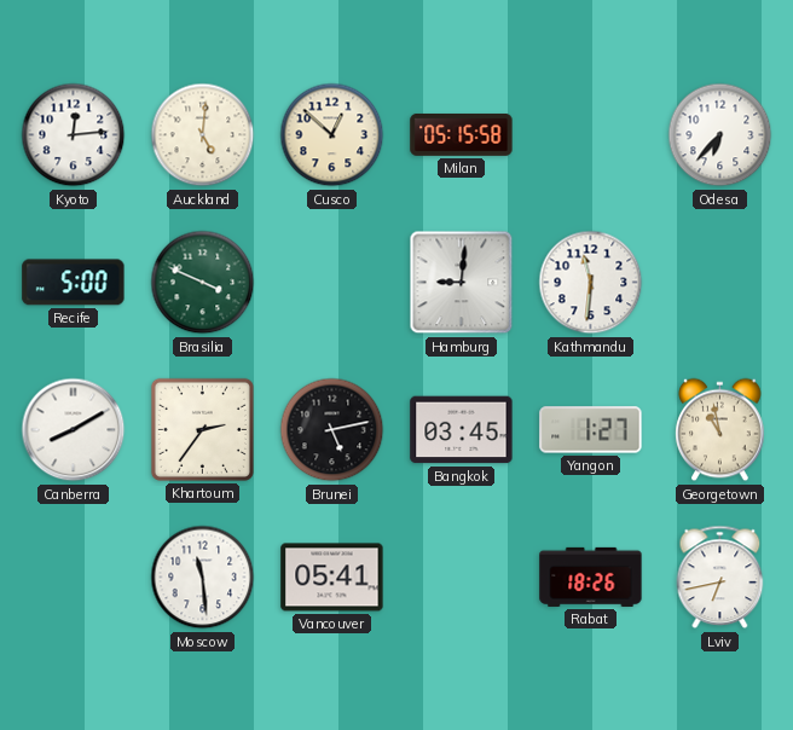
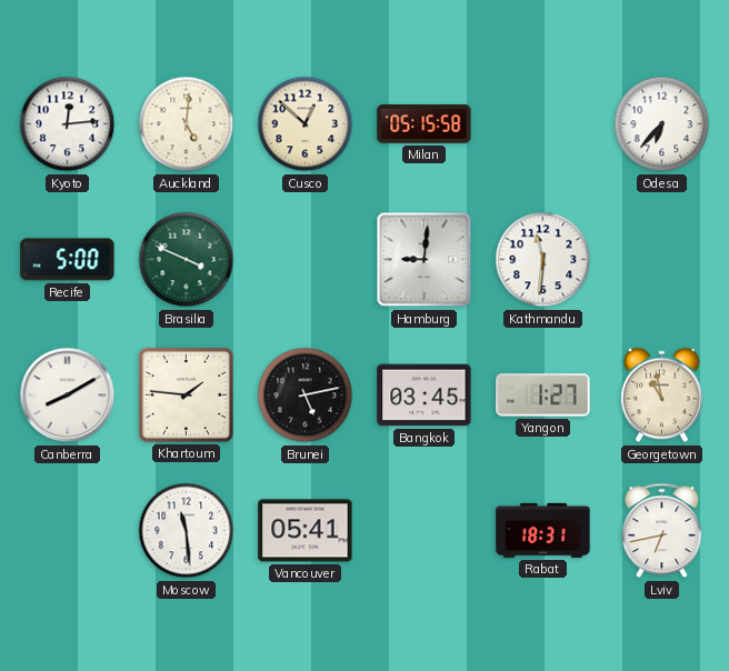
Khartoum: 2:36 -> 1:46
Rabat: 18:26 -> 18:31
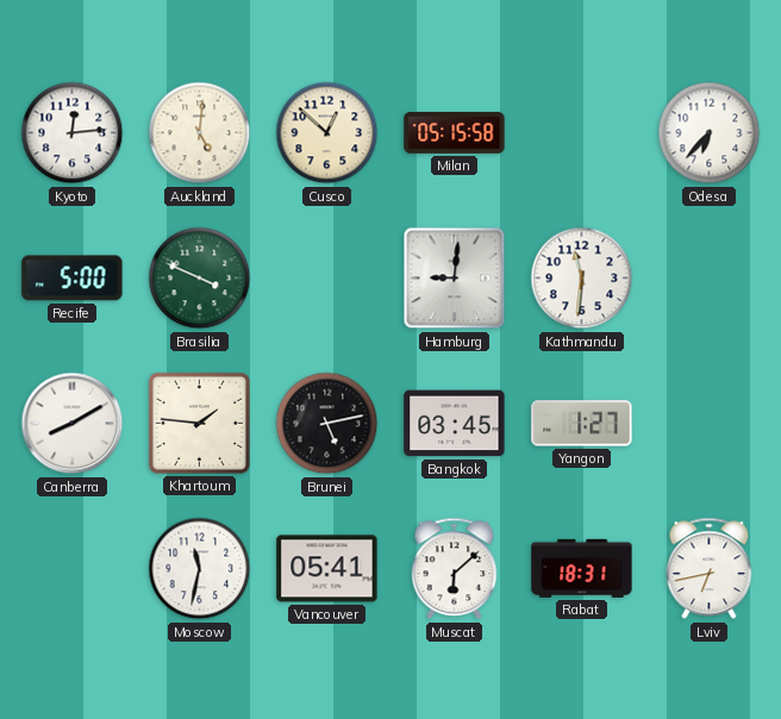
Georgetown: 10:58 -> none
Moscow: 11:29 -> 11:32
Muscat: none -> 6:08
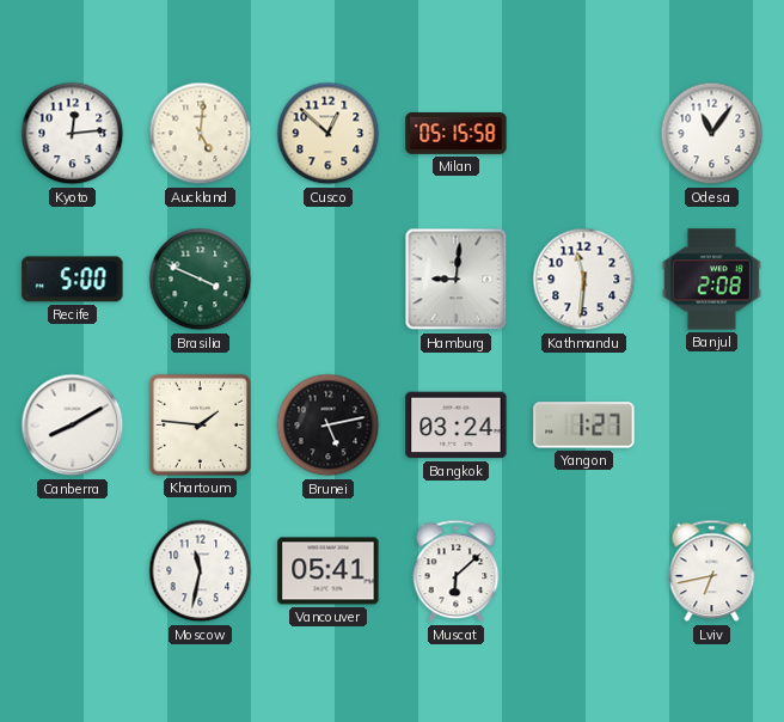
Odesa: 6:37 -> 11:06
Banjul: none -> 2:08
Bangkok: 03:45 -> 03:24
Rabat: 18:31 -> none
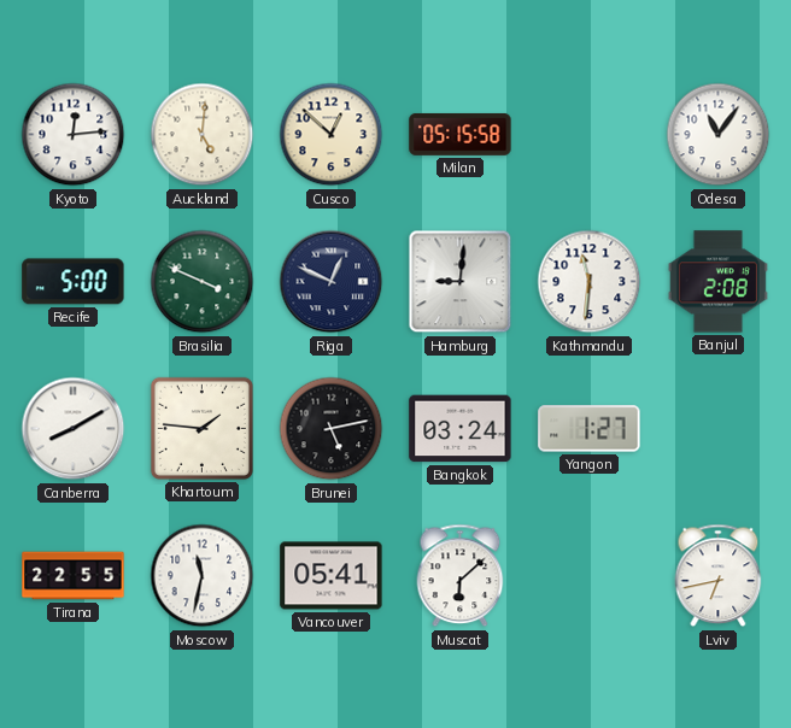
Riga: none -> 12:49
Tirana: none -> 22:55
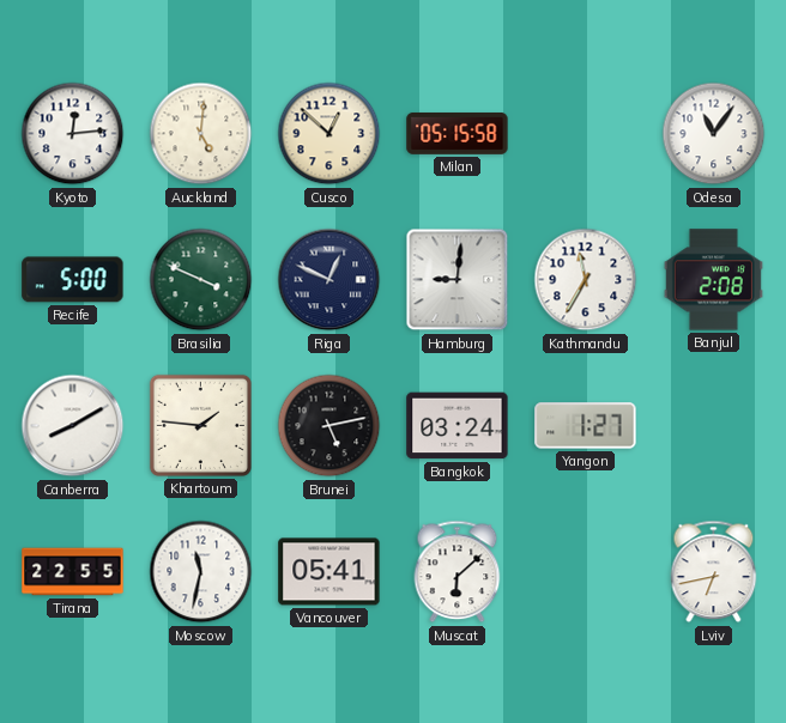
Kathmandu: 11:31 -> 11:35
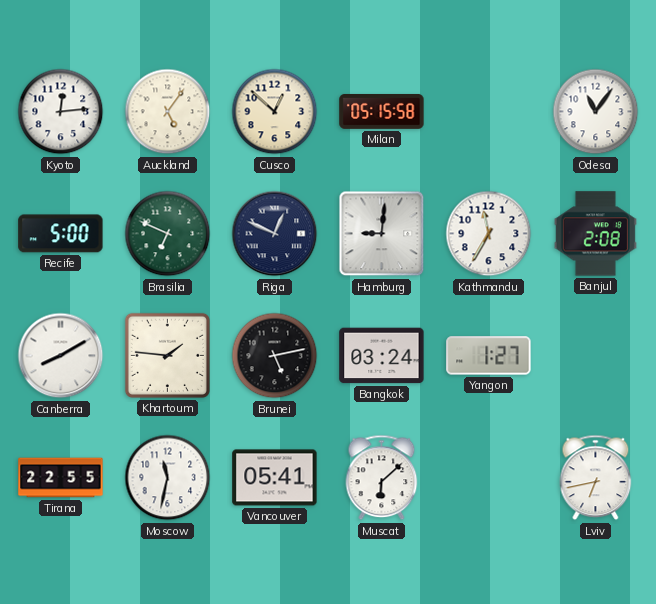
Auckland: 5:01 -> 5:06
Brasilia: 3:49 -> 6:49
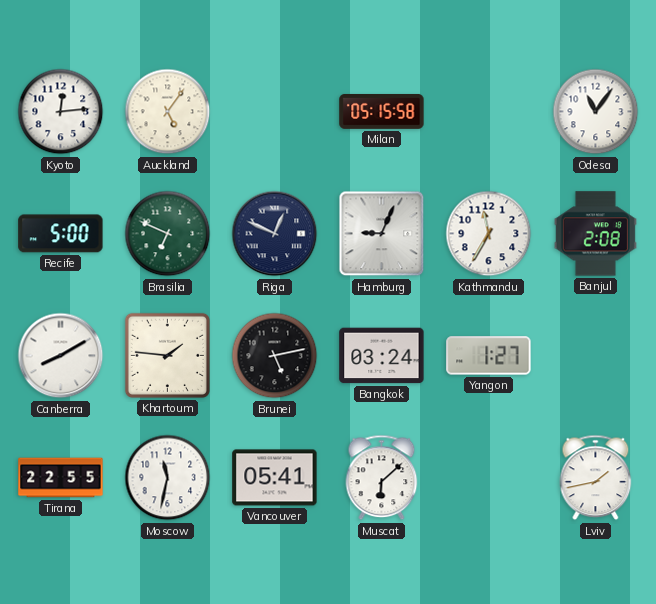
Cusco: 12:52 -> none
Hamburg: 9:01 -> 9:04
Lviv: 6:43 -> 1:43
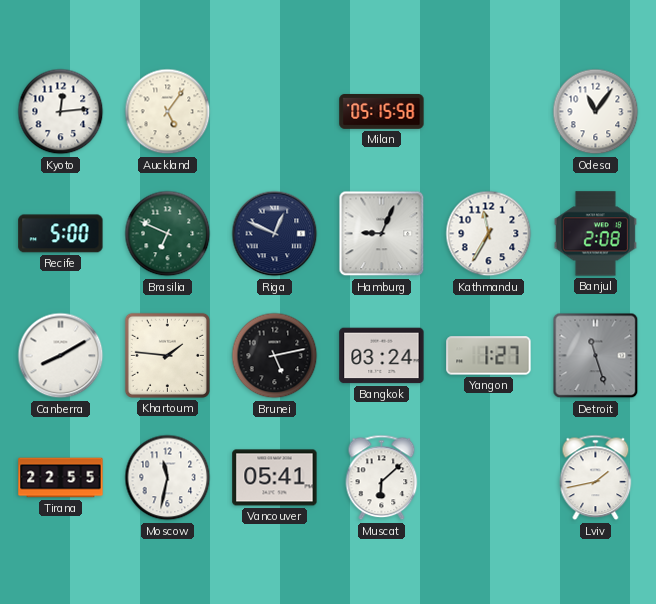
Detroit: none -> 11:27
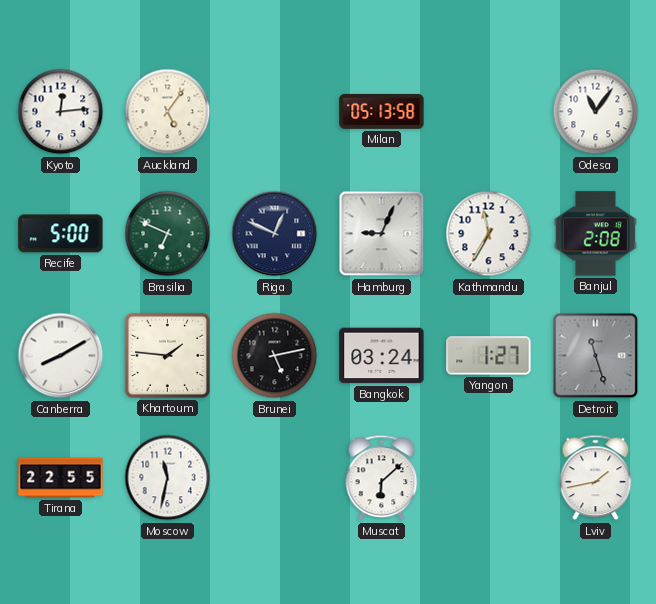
Milan: 05:15 -> 05:13
Vancouver: 05:41 -> none
